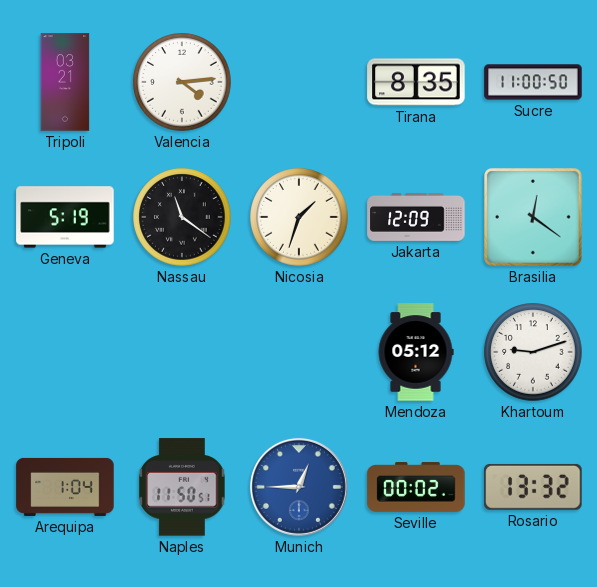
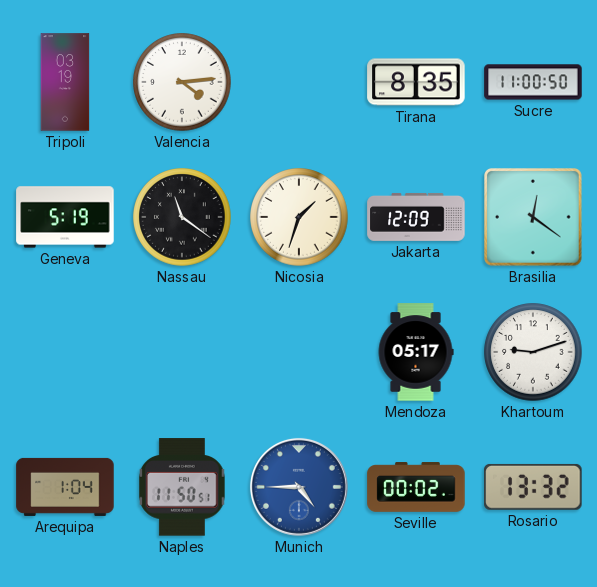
Tripoli: 03:21 -> 03:19
Mendoza: 05:12 -> 05:17
Munich: 12:45 -> 4:45
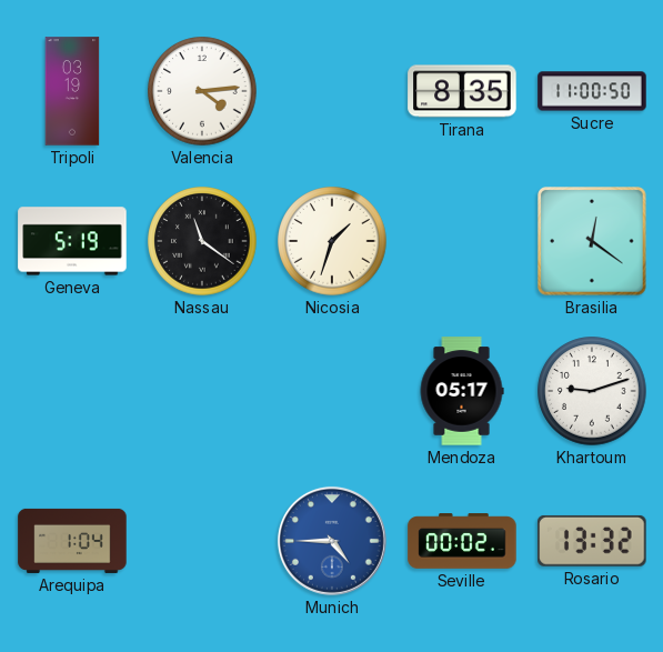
Jakarta: 12:09 -> none
Naples: 11:50 -> none
